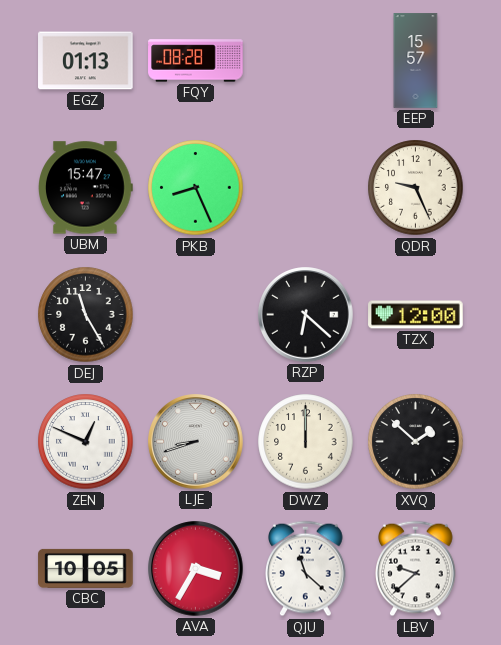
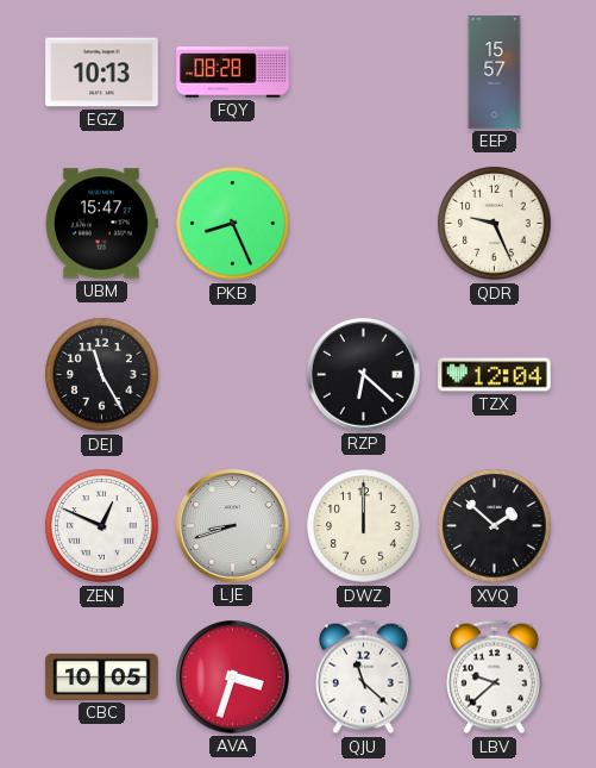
EGZ: 01:13 -> 10:13
TZX: 12:00 -> 12:04
AVA: 3:35 -> 3:33
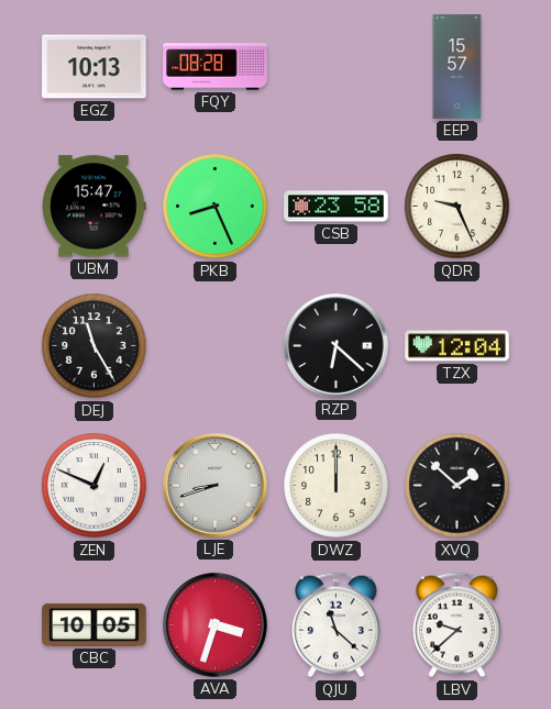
CSB: none -> 23:58
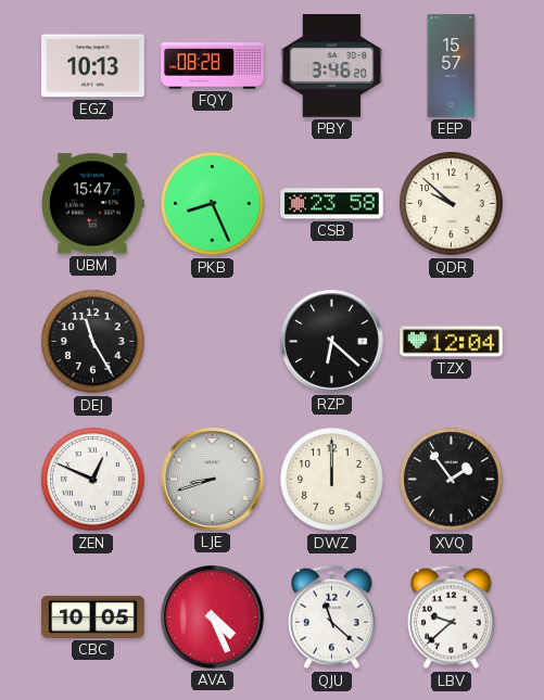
PBY: none -> 3:46
QDR: 9:26 -> 9:52
XVQ: 1:52 -> 1:54
AVA: 3:33 -> 4:26
